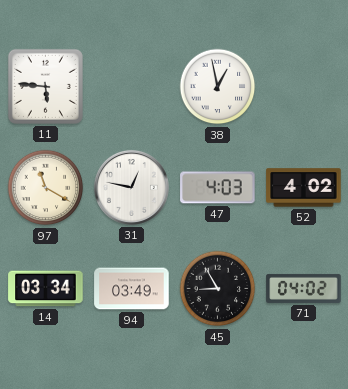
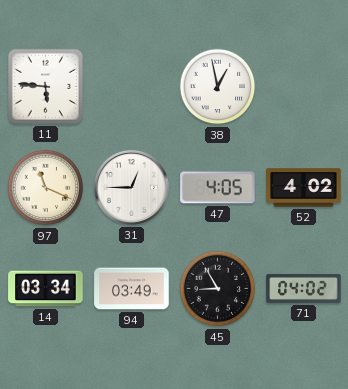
97: 11:20 -> 11:19
31: 12:47 -> 12:45
47: 4:03 -> 4:05
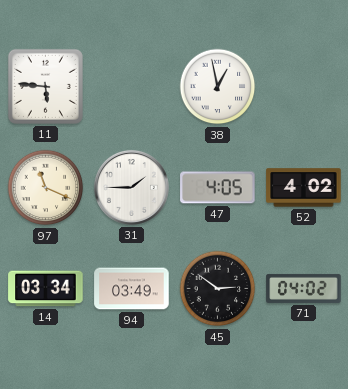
31: 12:45 -> 1:45
45: 8:55 -> 2:51
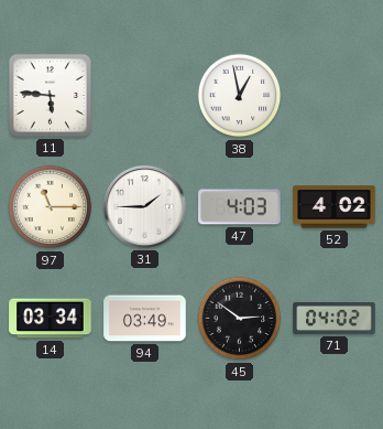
97: 11:19 -> 11:15
47: 4:05 -> 4:03
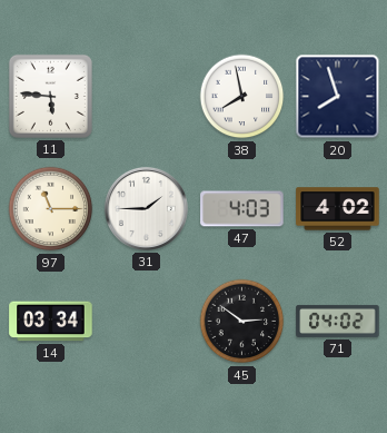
38: 12:58 -> 7:58
20: none -> 7:57
94: 03:49 -> none
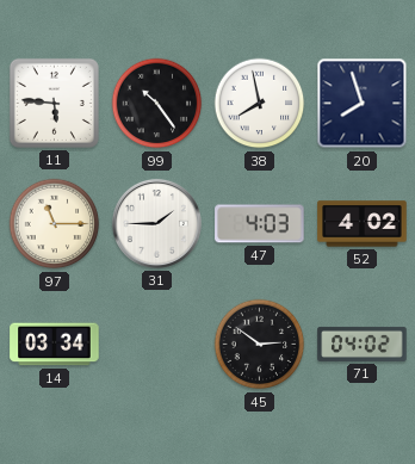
99: none -> 10:24
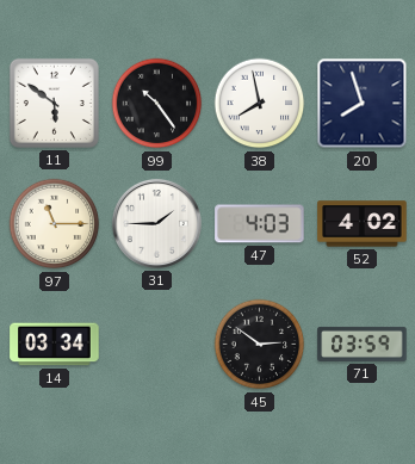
11: 5:46 -> 5:51
71: 04:02 -> 03:59
